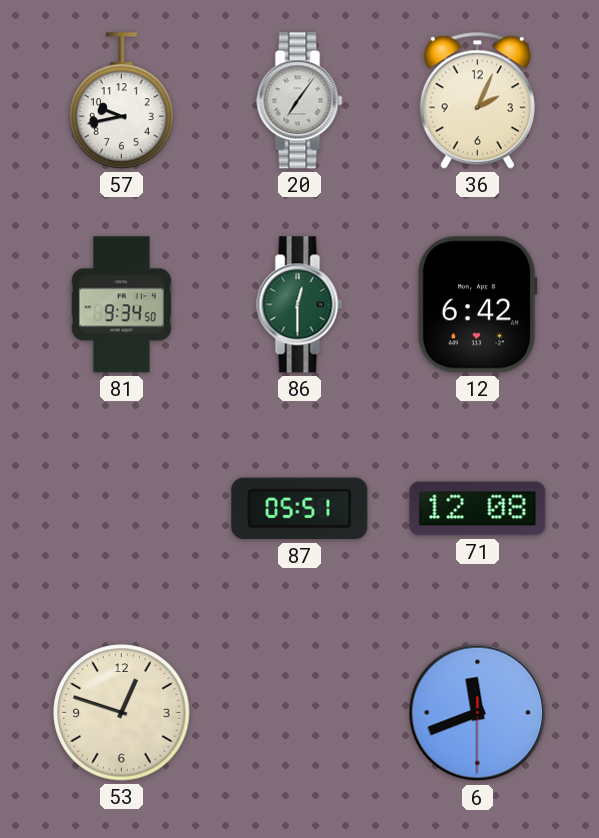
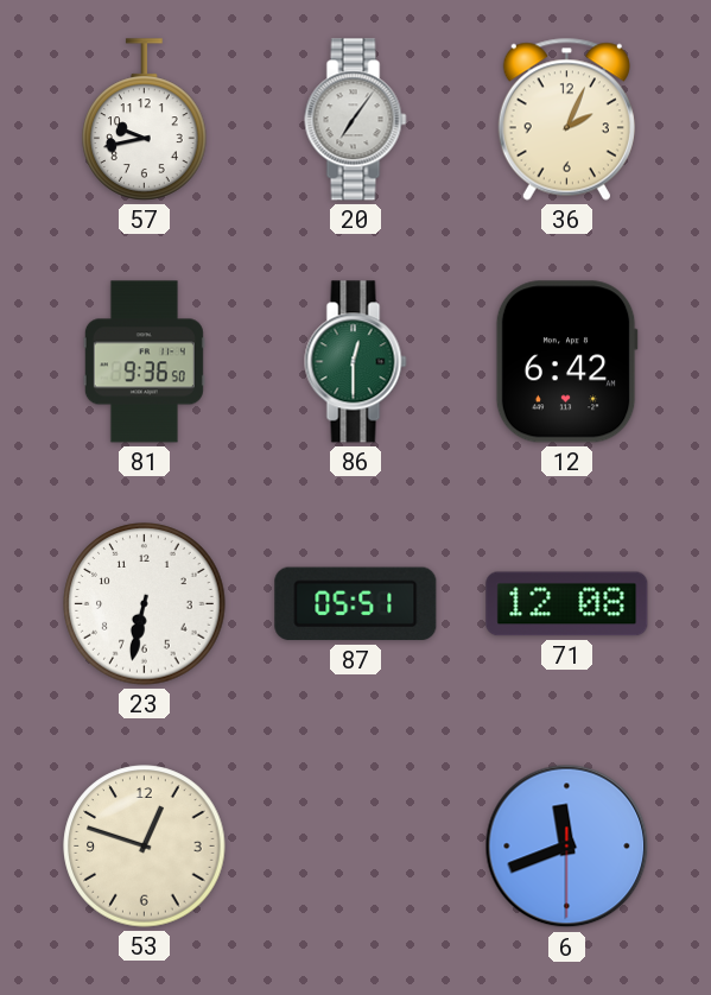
81: 9:34 -> 9:36
23: none -> 6:32
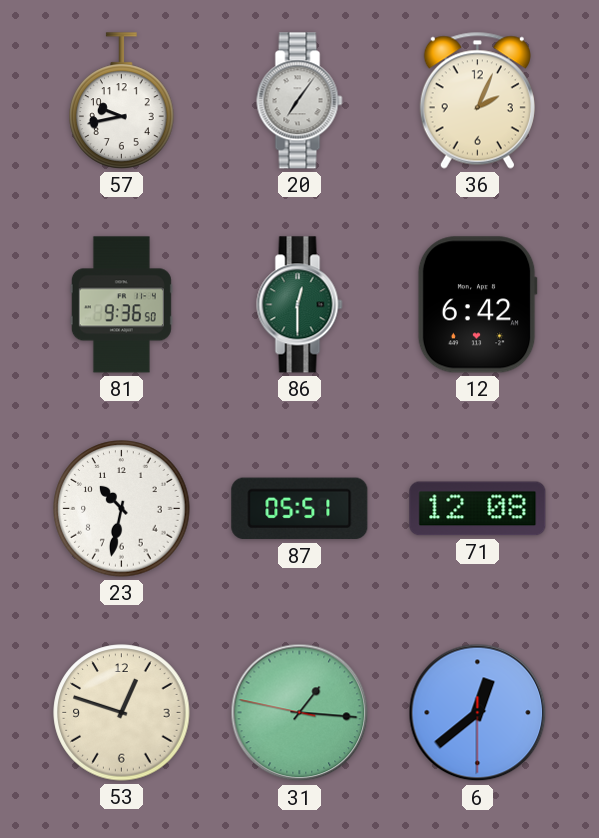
23: 6:32 -> 10:32
31: none -> 1:15
6: 11:41 -> 12:38
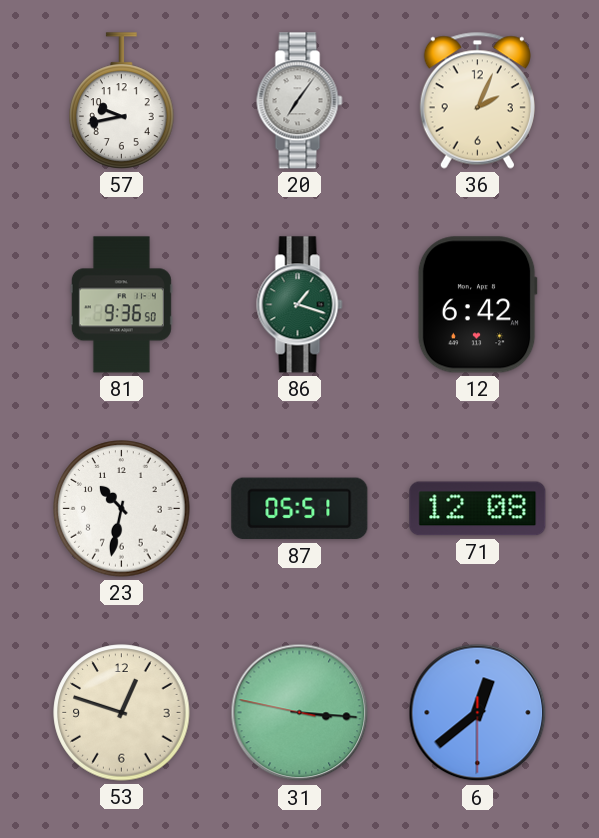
86: 12:30 -> 1:18
31: 1:15 -> 3:15
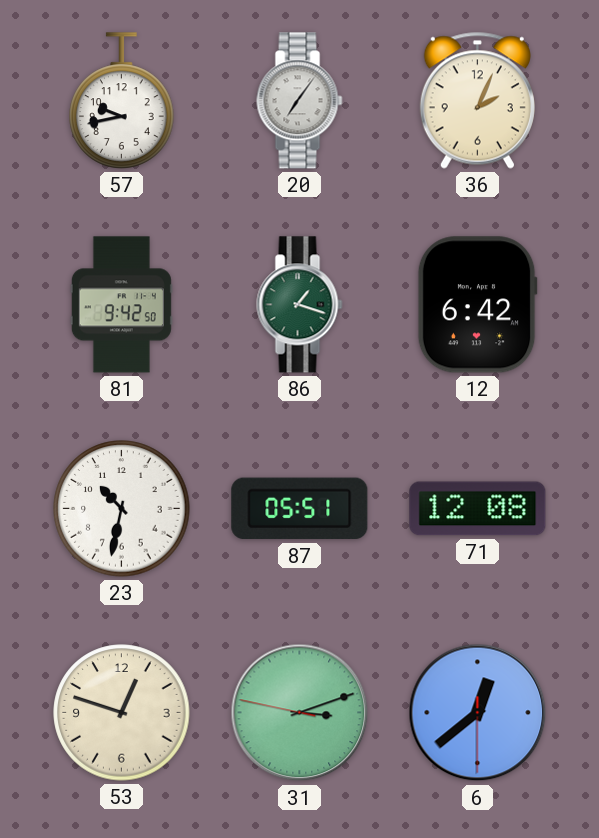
81: 9:36 -> 9:42
31: 3:15 -> 3:11
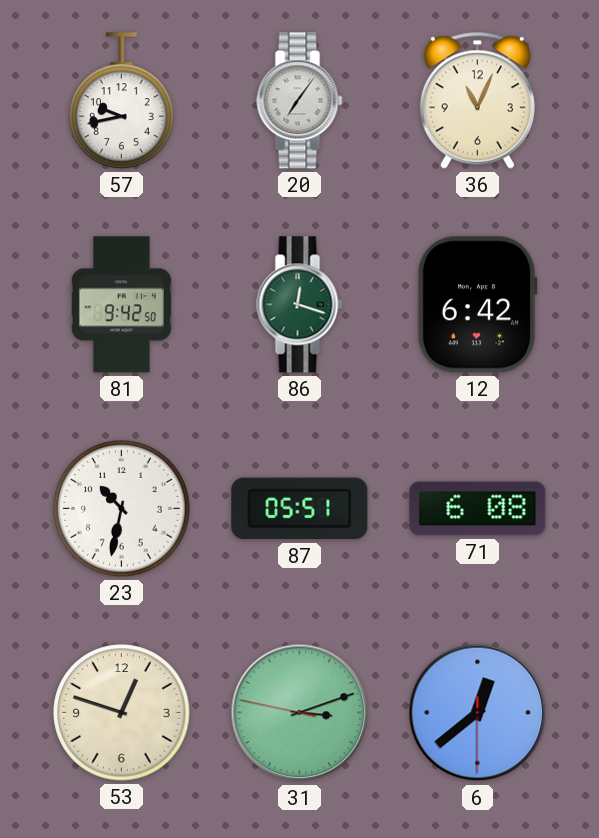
36: 2:04 -> 11:04
86: 1:18 -> 12:18
71: 12:08 -> 6:08
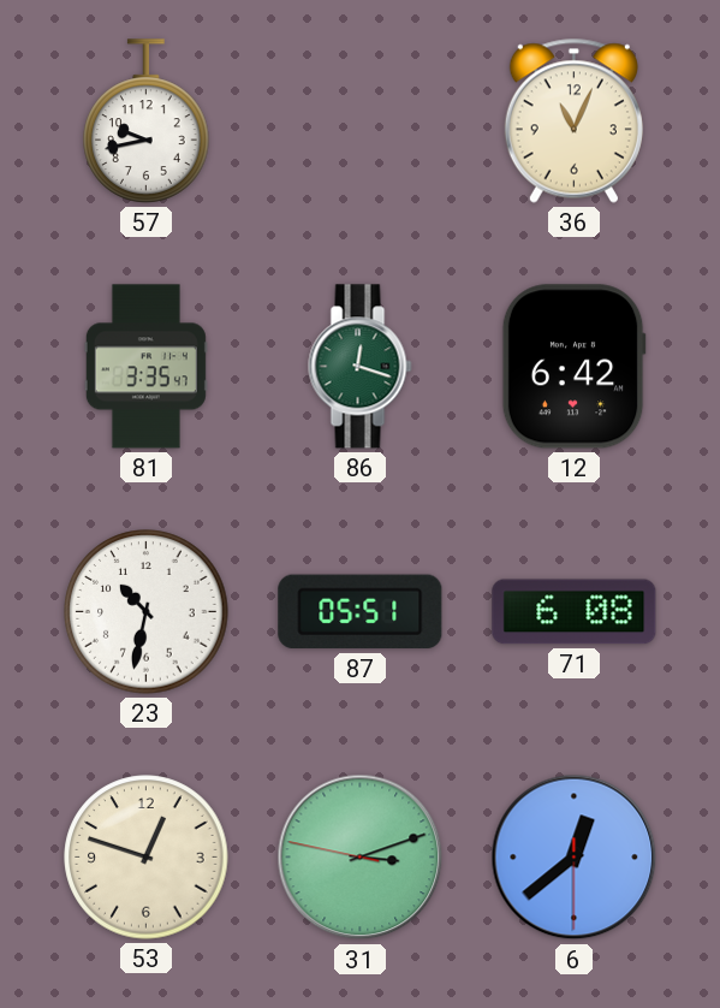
20: 7:06 -> none
81: 9:42 -> 3:35
